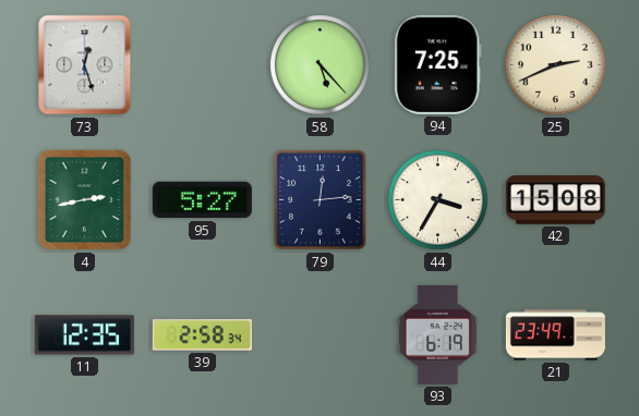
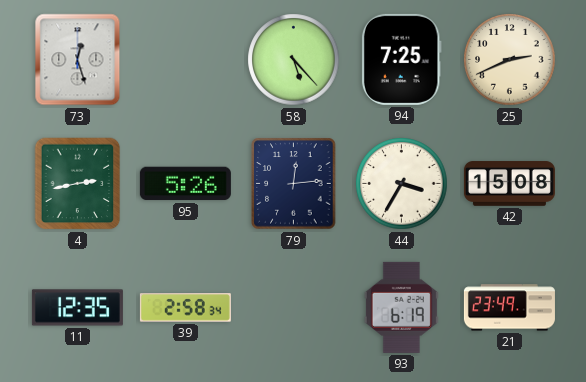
95: 5:27 -> 5:26
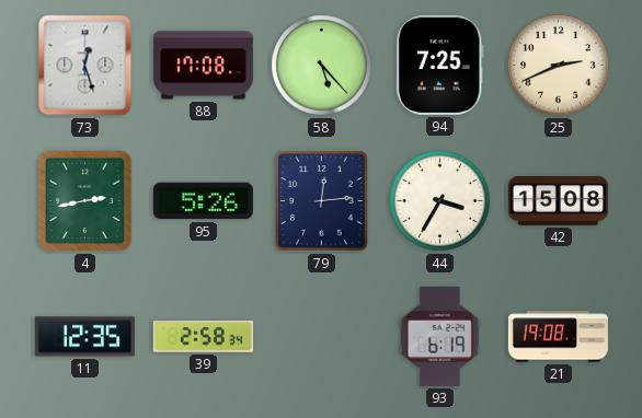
88: none -> 17:08
21: 23:49 -> 19:08
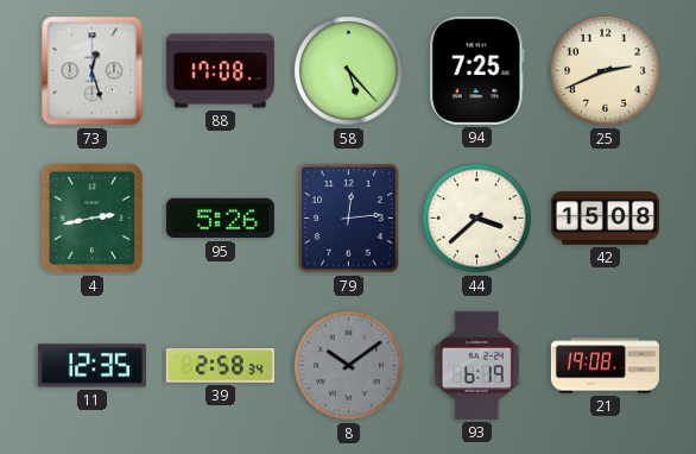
44: 3:35 -> 3:38
8: none -> 10:09
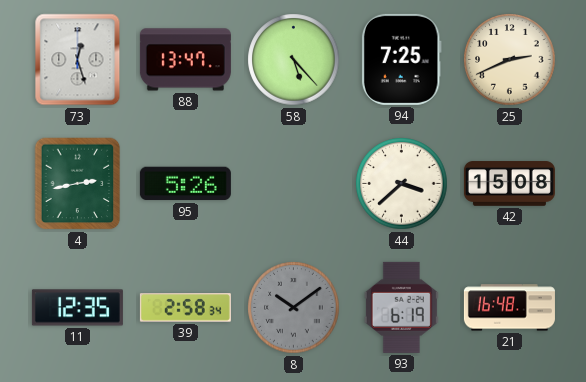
88: 17:08 -> 13:47
79: 12:14 -> none
21: 19:08 -> 16:48
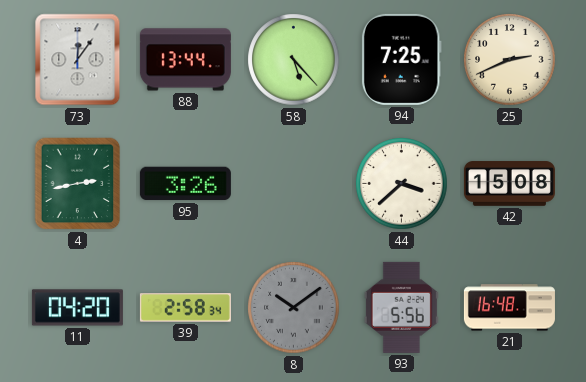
73: 12:27 -> 12:06
88: 13:47 -> 13:44
95: 5:26 -> 3:26
11: 12:35 -> 04:20
93: 6:19 -> 5:56
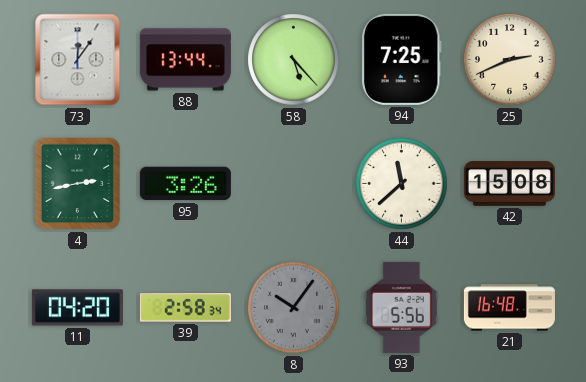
44: 3:38 -> 11:38
8: 10:09 -> 10:06
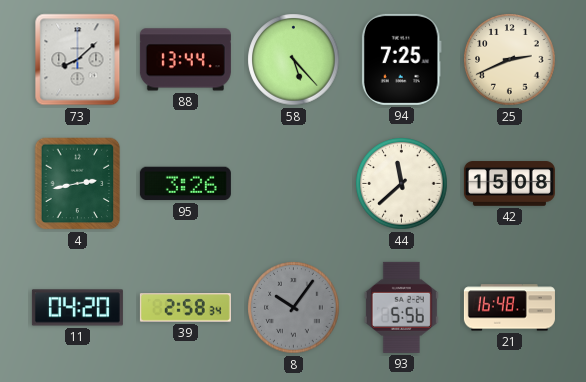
73: 12:06 -> 8:08
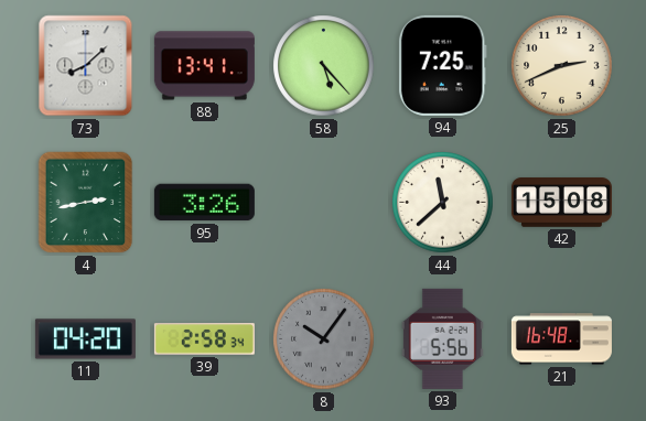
88: 13:44 -> 13:41
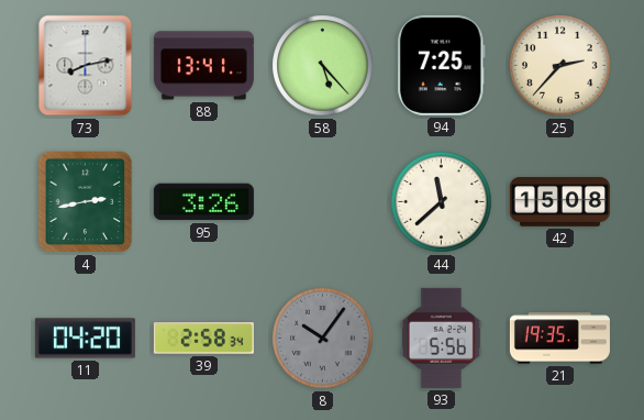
73: 8:08 -> 8:13
25: 2:41 -> 2:37
21: 16:48 -> 19:35
